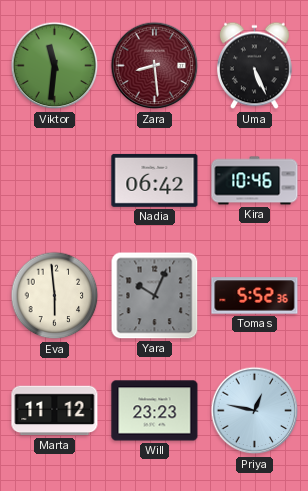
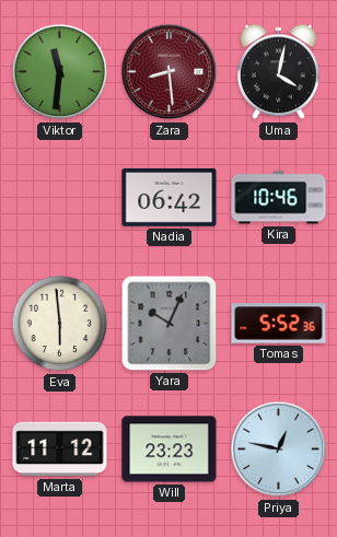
Uma: 5:26 -> 4:02
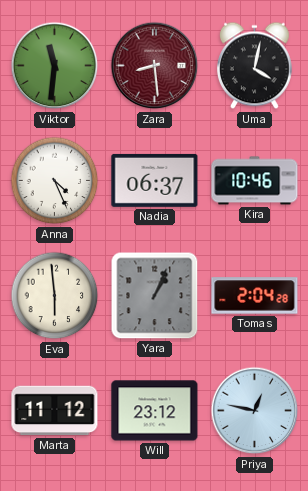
Anna: none -> 4:26
Nadia: 06:42 -> 06:37
Yara: 10:04 -> 1:04
Tomas: 5:52 -> 2:04
Will: 23:23 -> 23:12
